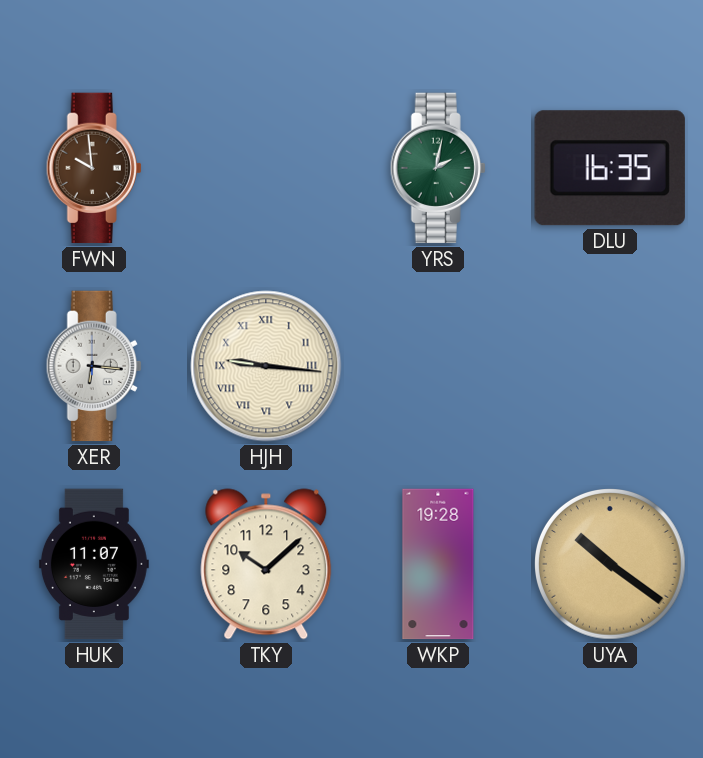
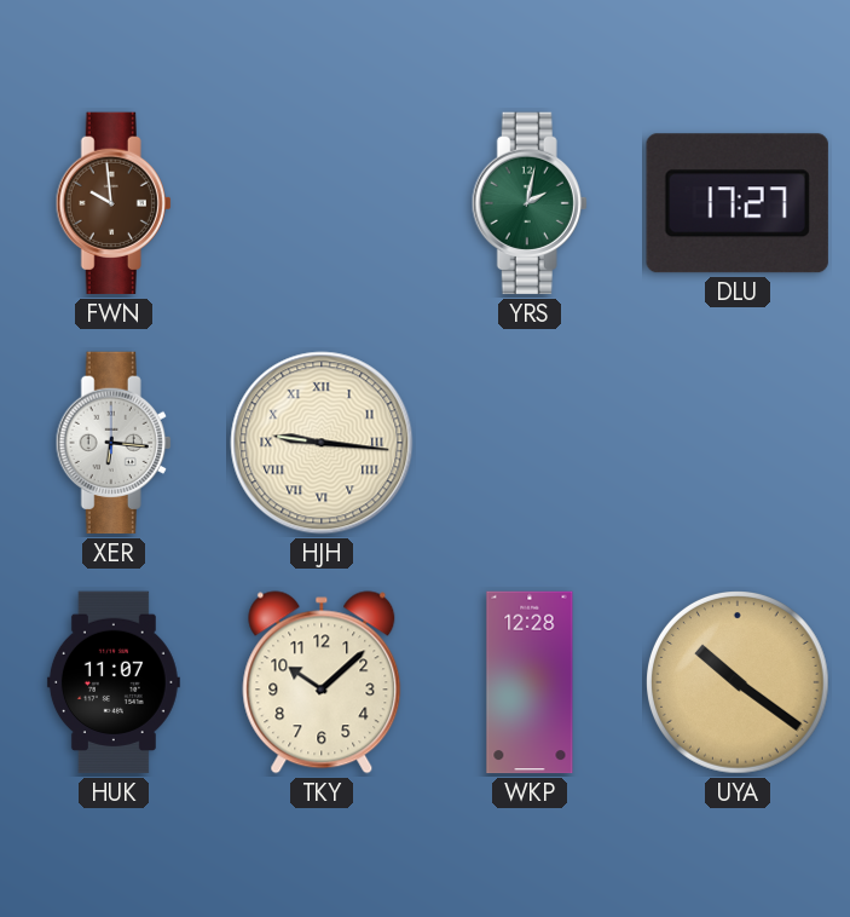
DLU: 16:35 -> 17:27
WKP: 19:28 -> 12:28
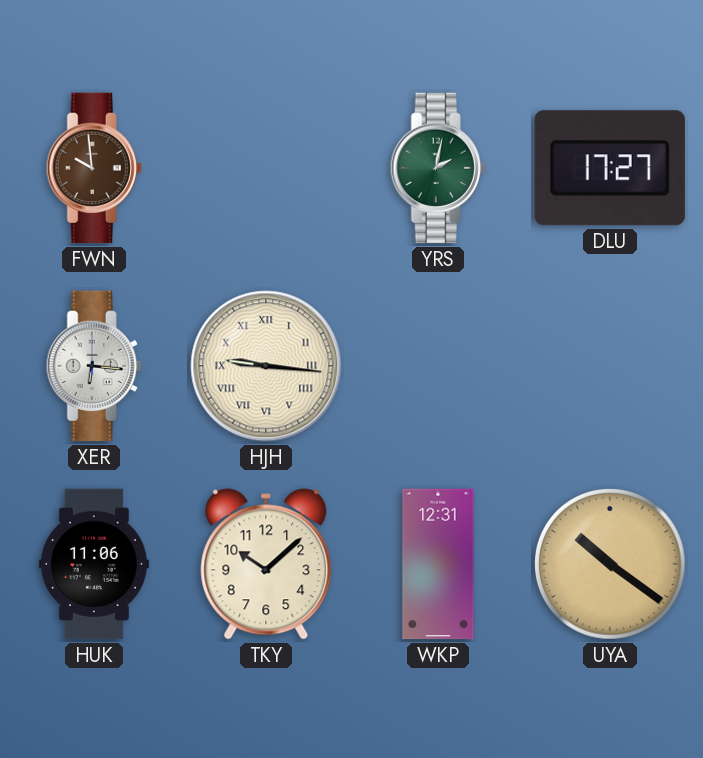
HUK: 11:07 -> 11:06
WKP: 12:28 -> 12:31
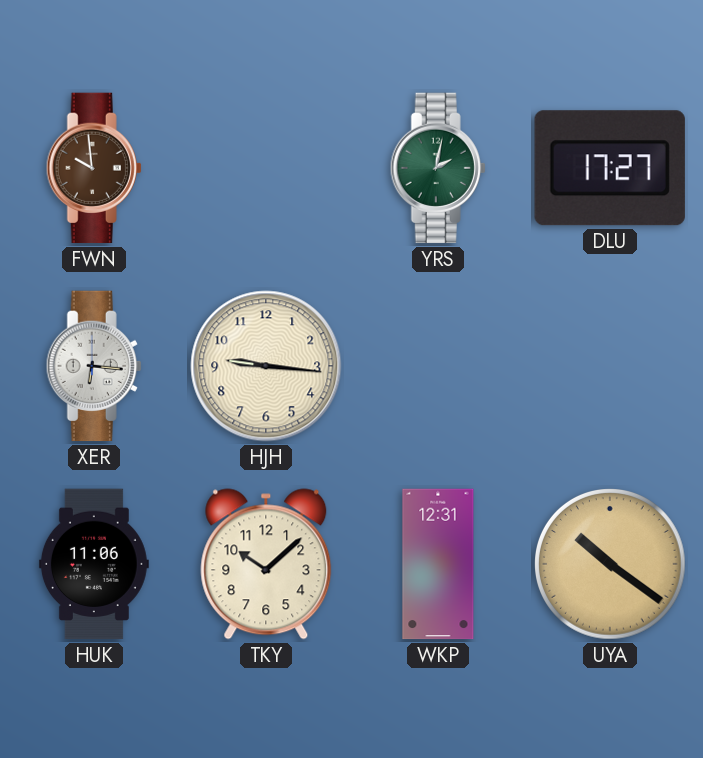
HJH numerals: Roman -> Arabic
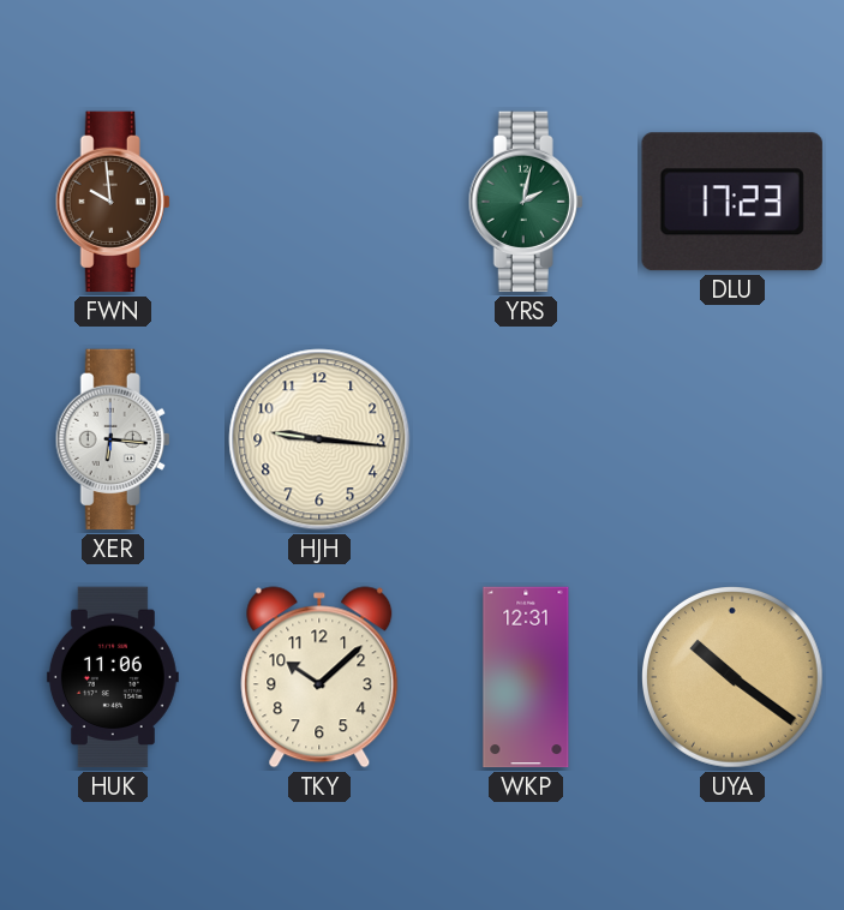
DLU: 17:27 -> 17:23
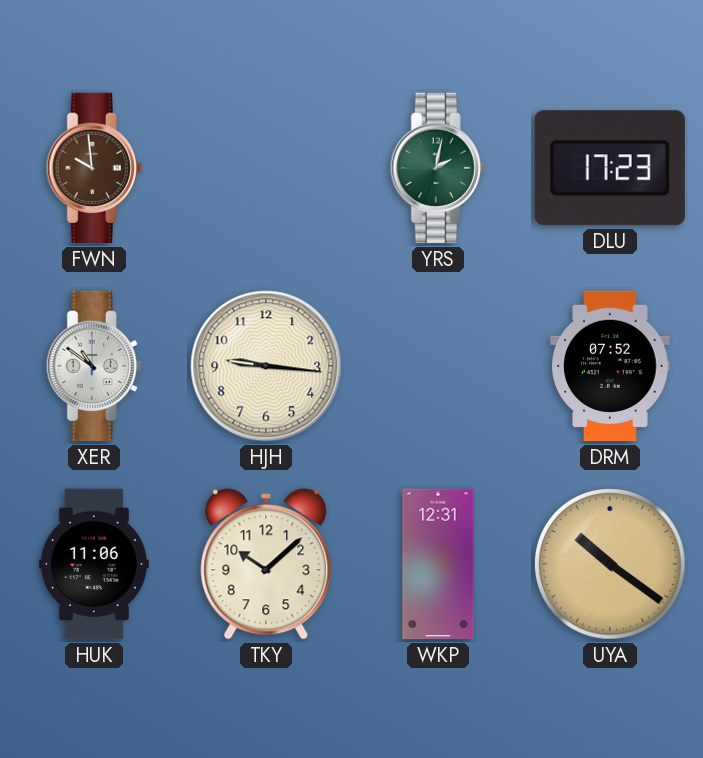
XER: 6:16 -> 10:51
DRM: none -> 07:52
